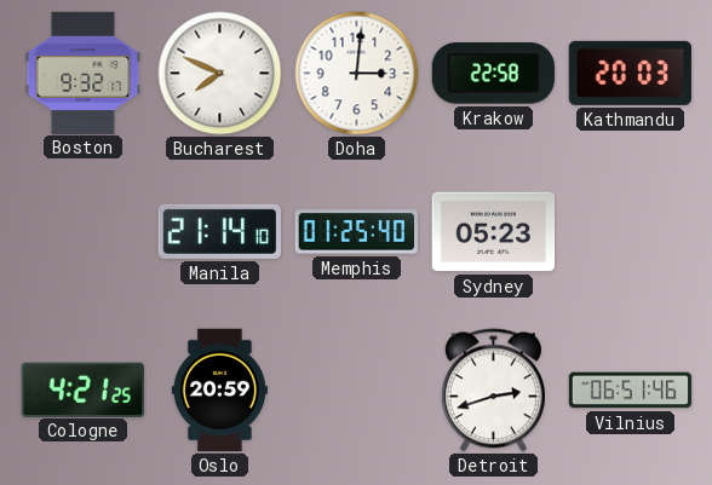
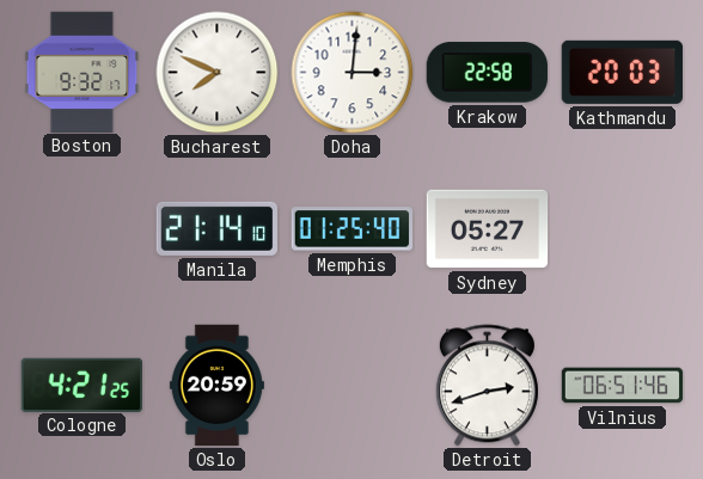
Sydney: 05:23 -> 05:27
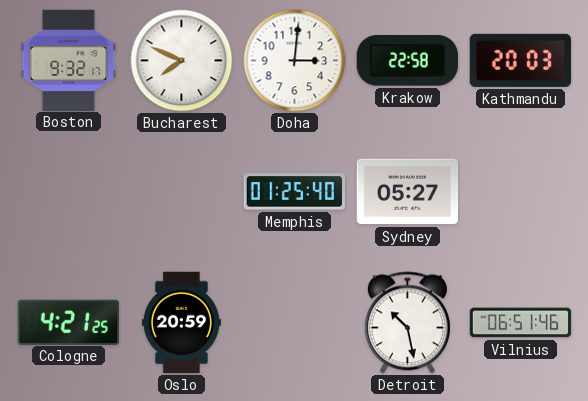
Manila: 21:14 -> none
Detroit: 2:42 -> 10:28
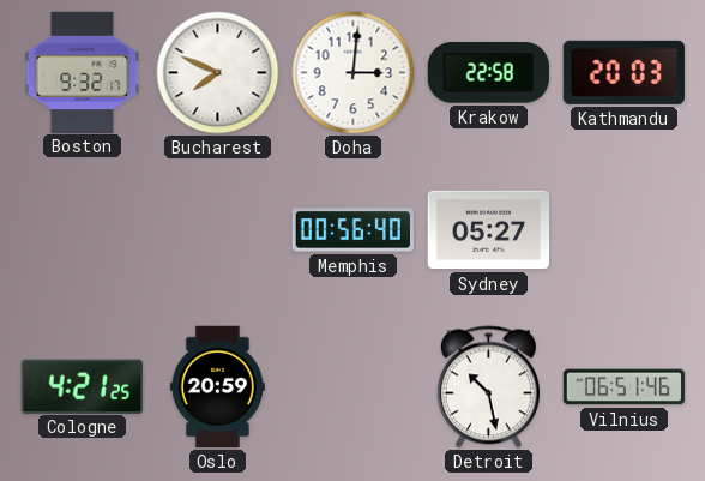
Memphis: 01:25 -> 00:56
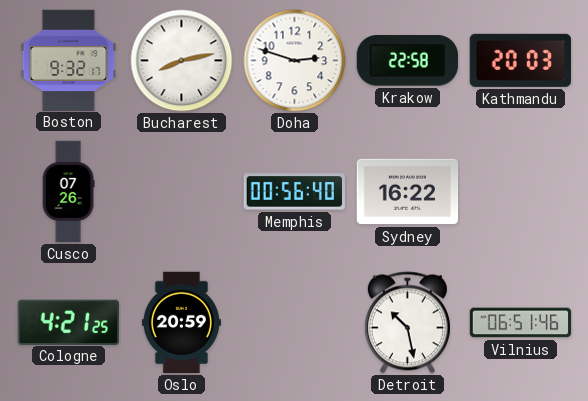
Bucharest: 7:49 -> 8:13
Doha: 3:01 -> 2:48
Cusco: none -> 07:26
Sydney: 05:27 -> 16:22
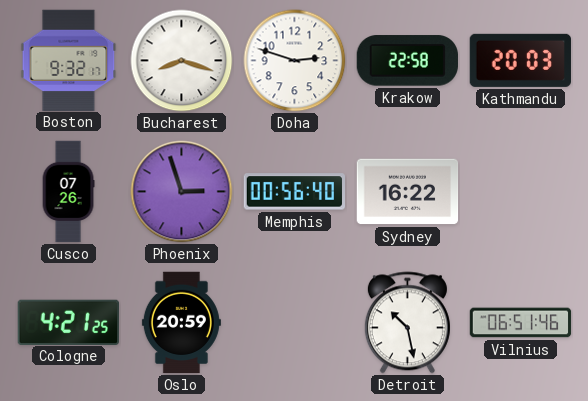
Bucharest: 8:13 -> 8:18
Phoenix: none -> 2:57
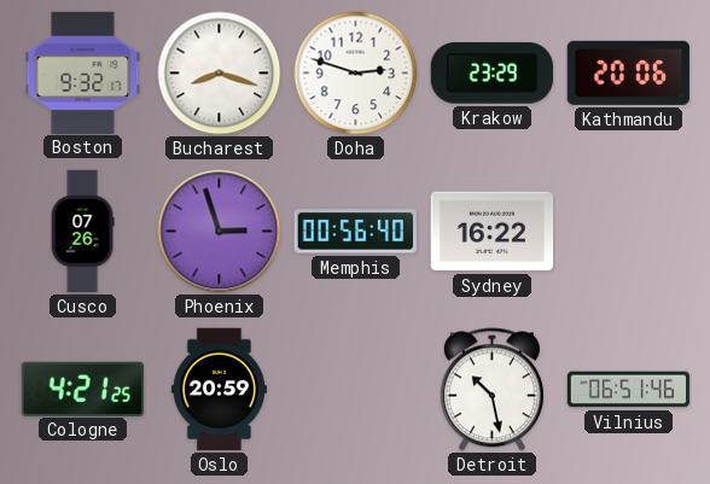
Krakow: 22:58 -> 23:29
Kathmandu: 20:03 -> 20:06
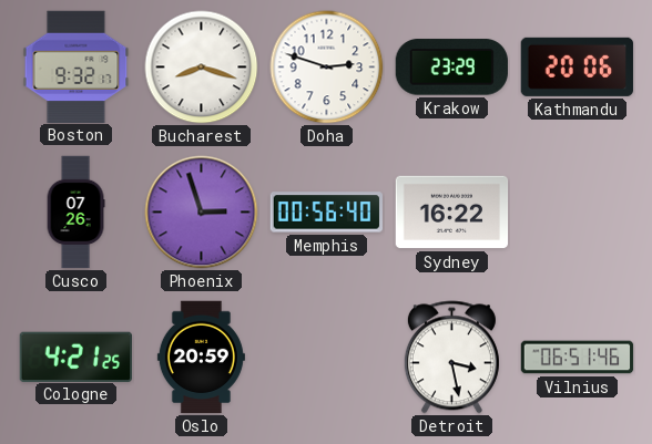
Detroit: 10:28 -> 3:28
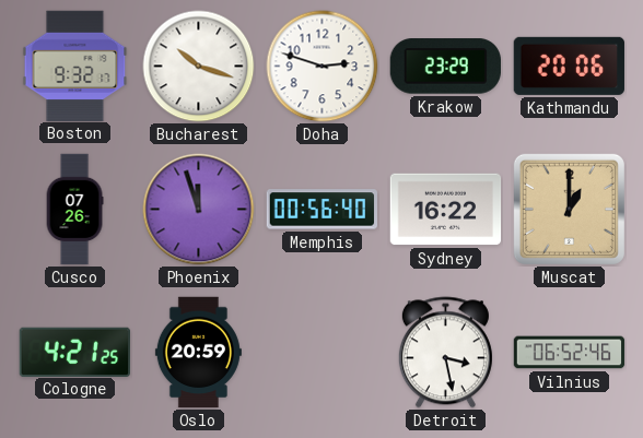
Bucharest: 8:18 -> 10:18
Phoenix: 2:57 -> 11:57
Muscat: none -> 1:00
Vilnius: 06:51 -> 06:52
